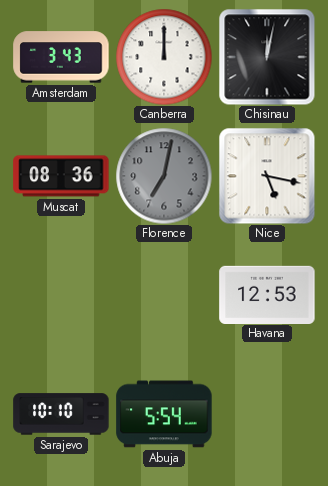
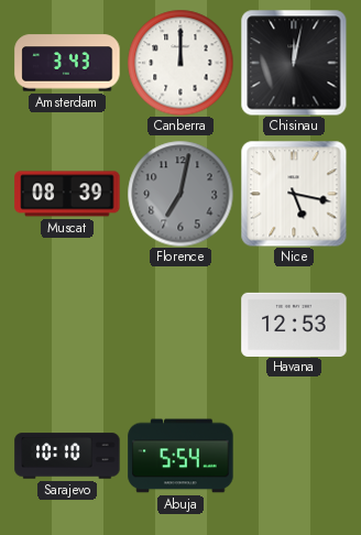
Muscat: 08:36 -> 08:39
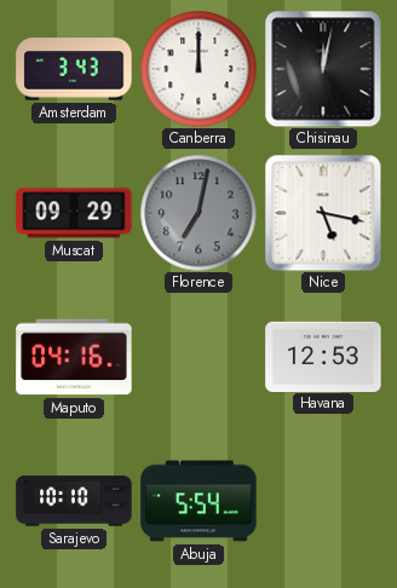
Muscat: 08:39 -> 09:29
Maputo: none -> 04:16
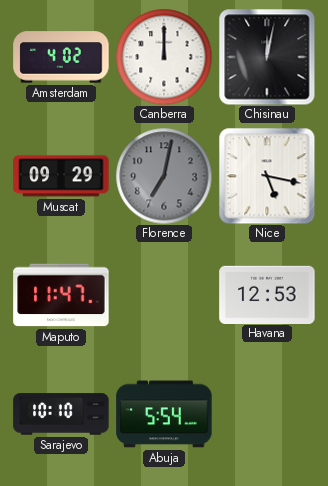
Amsterdam: 3:43 -> 4:02
Maputo: 04:16 -> 11:47
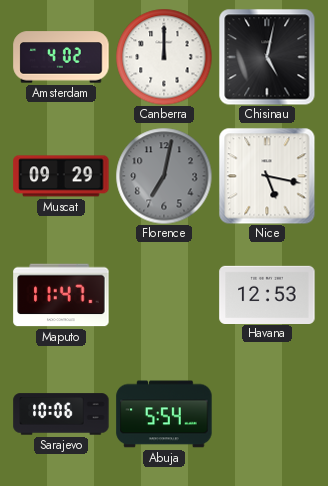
Chisinau: 12:02 -> 5:02
Sarajevo: 10:10 -> 10:06
